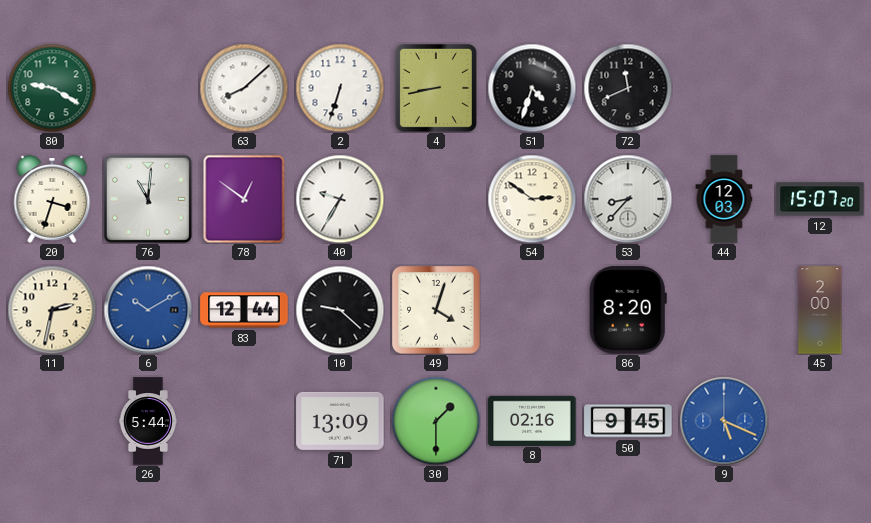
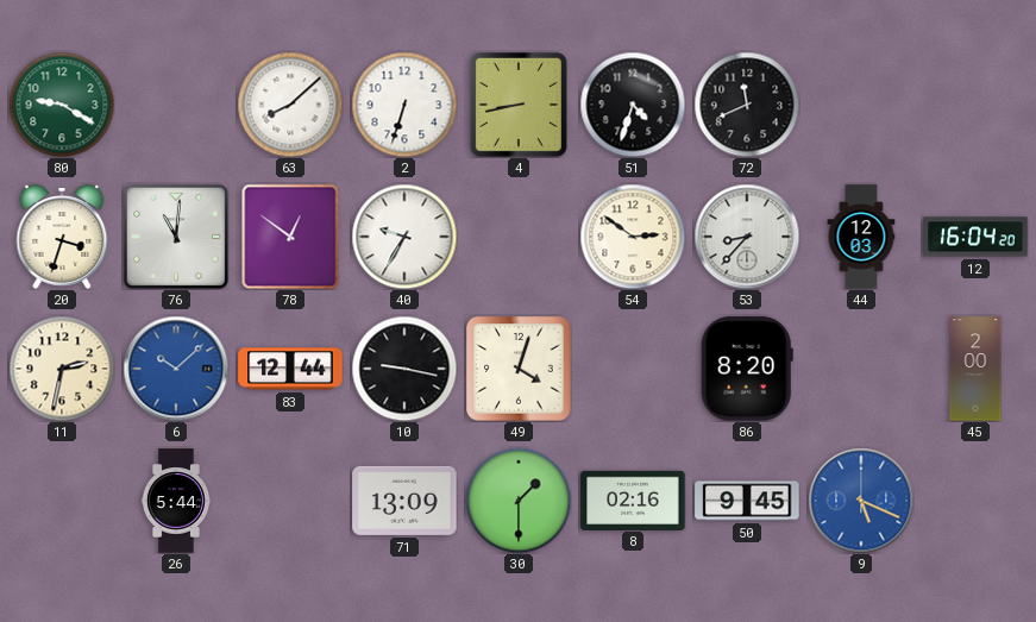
12: 15:07 -> 16:04
6: 10:10 -> 10:08
10: 9:22 -> 9:17
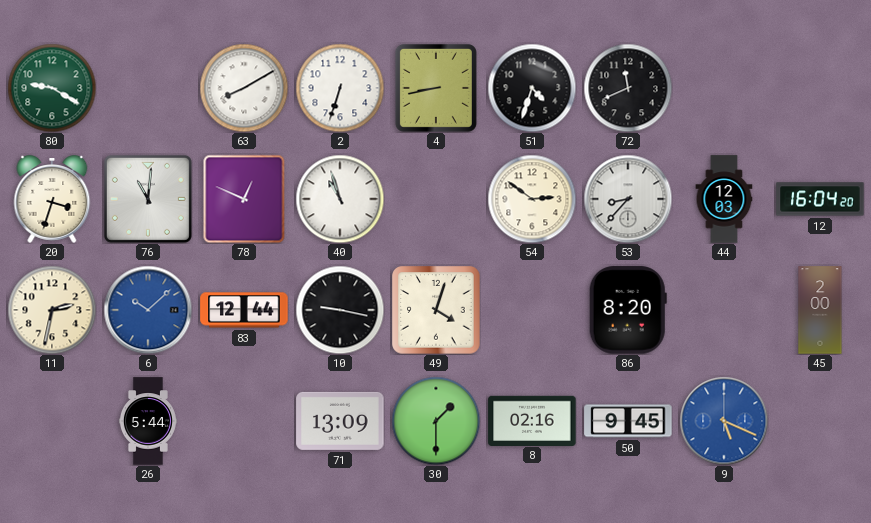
63: 8:08 -> 8:10
78: 12:51 -> 12:49
40: 9:35 -> 10:57
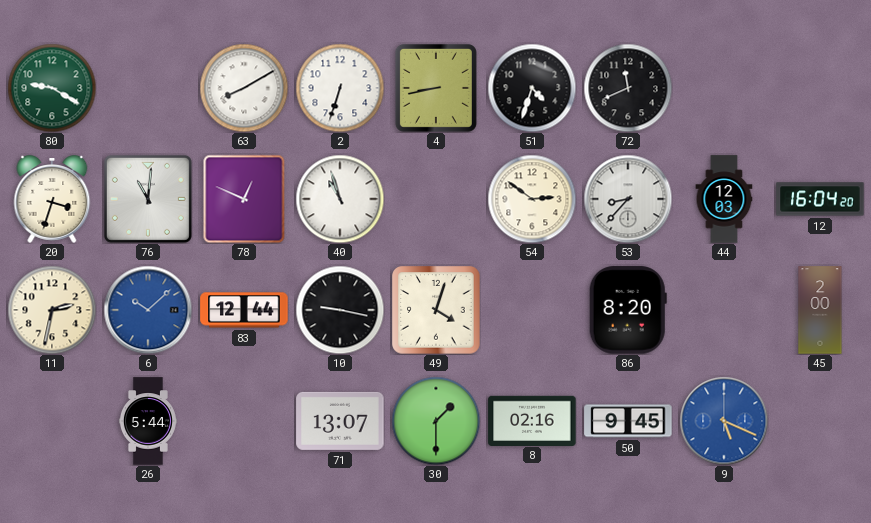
71: 13:09 -> 13:07
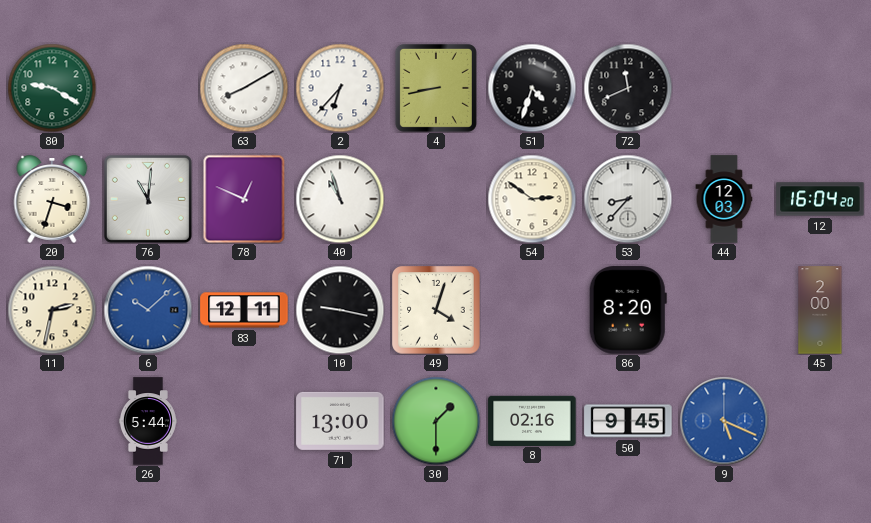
2: 6:33 -> 6:37
83: 12:44 -> 12:11
71: 13:07 -> 13:00
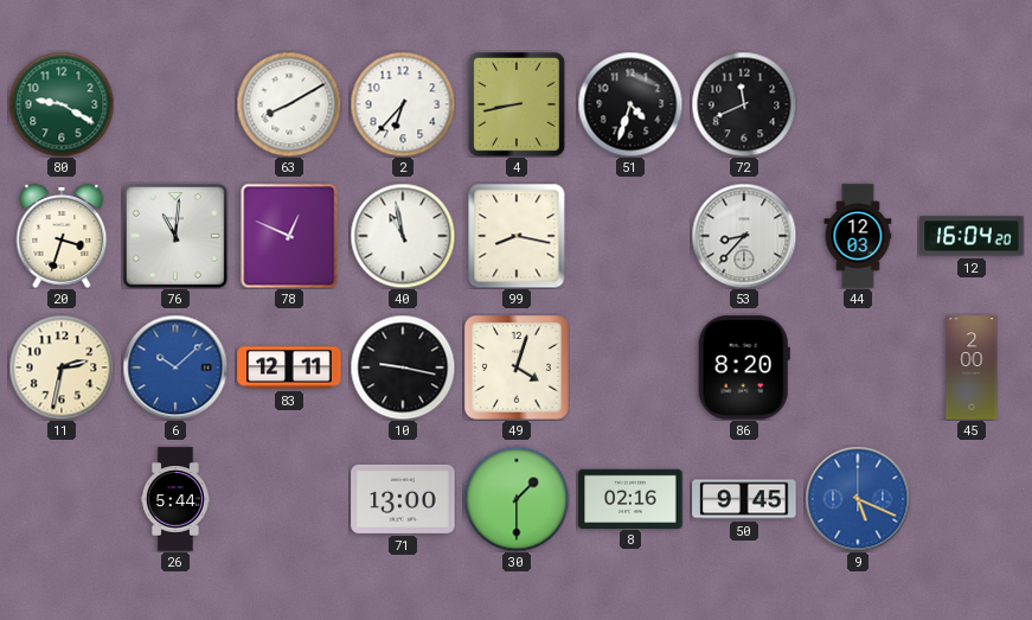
40: 10:57 -> 10:58
99: none -> 8:17
54: 2:51 -> none
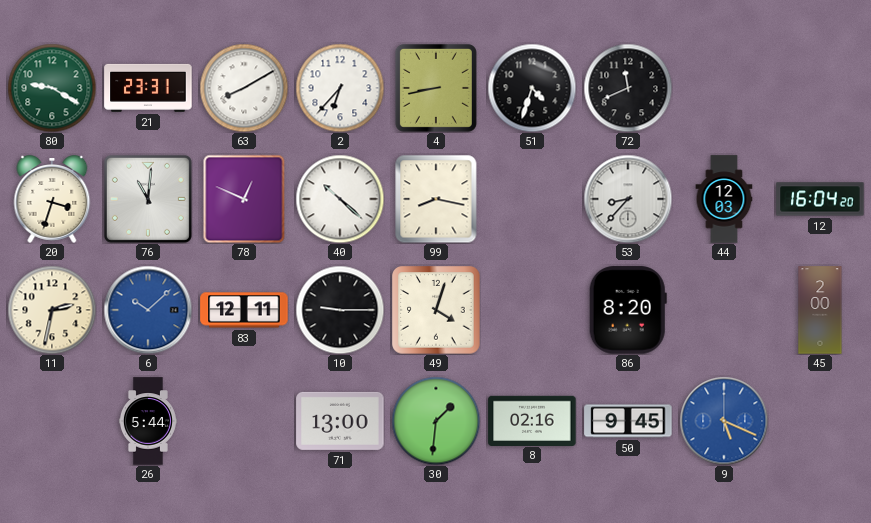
21: none -> 23:31
40: 10:58 -> 10:22
10: 9:17 -> 9:15
30: 1:30 -> 1:31
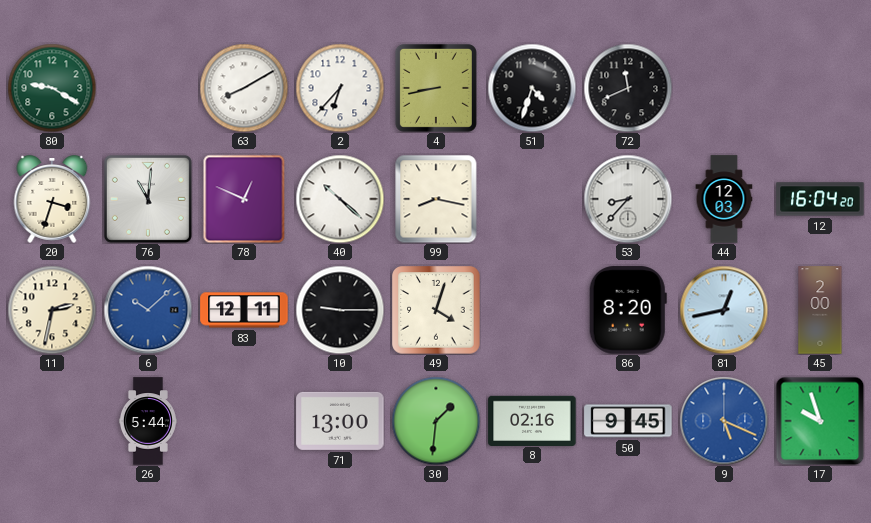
21: 23:31 -> none
81: none -> 12:43
17: none -> 9:57
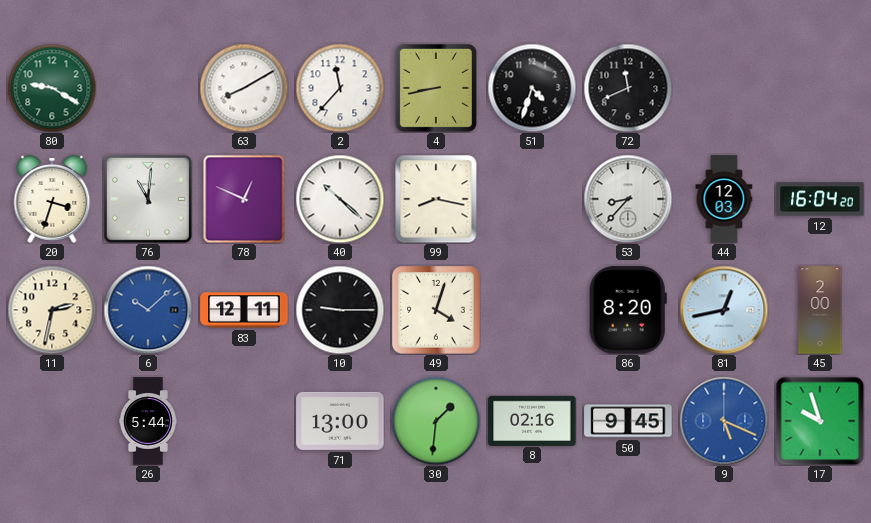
2: 6:37 -> 11:37
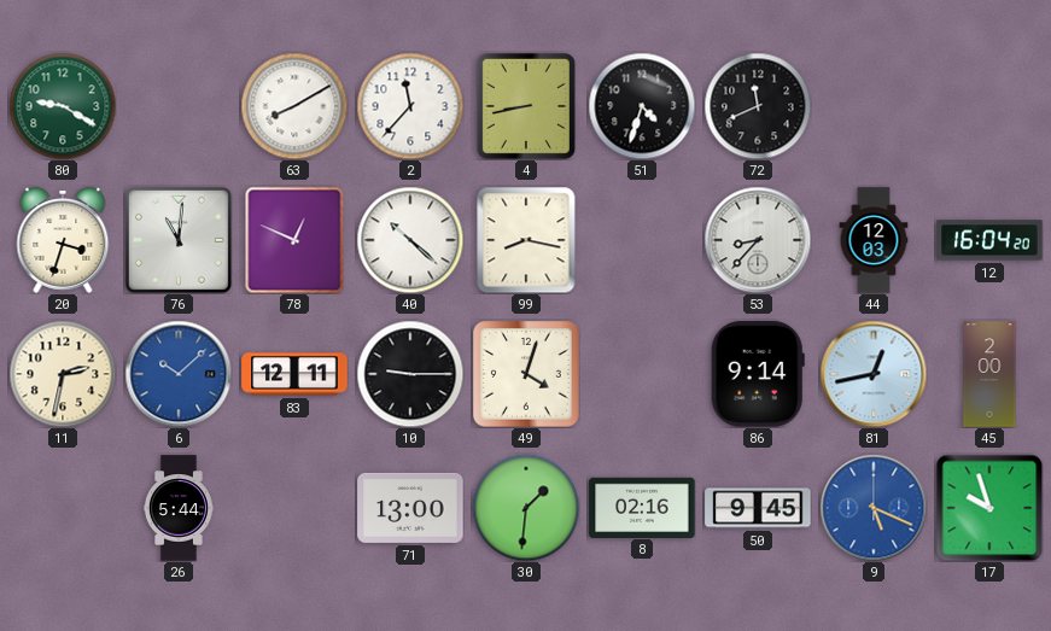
86: 8:20 -> 9:14
